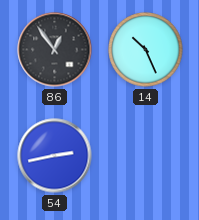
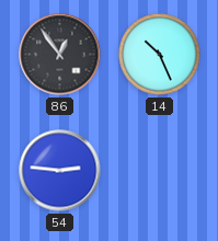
54: 2:43 -> 2:46
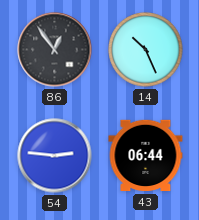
43: none -> 06:44
